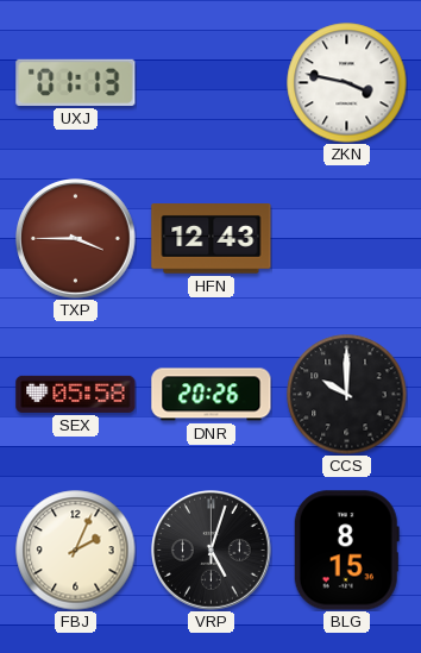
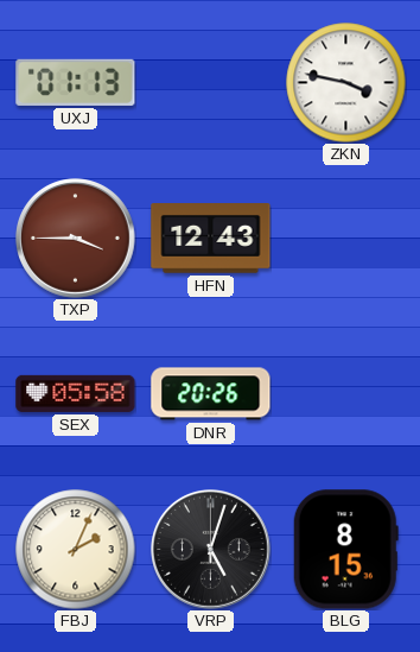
CCS: 10:00 -> none
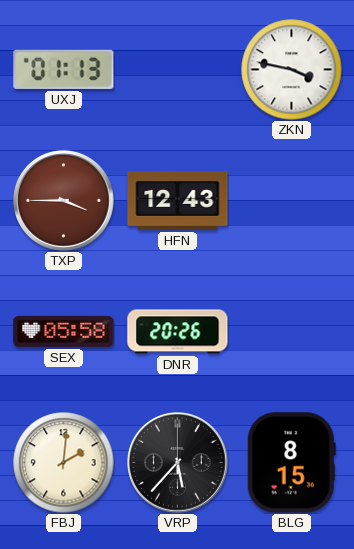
FBJ: 2:04 -> 2:01
VRP: 5:03 -> 5:37
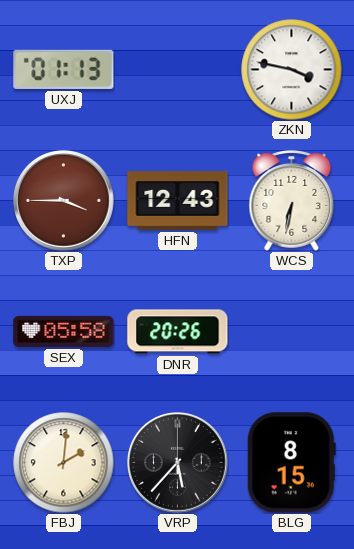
WCS: none -> 6:32
